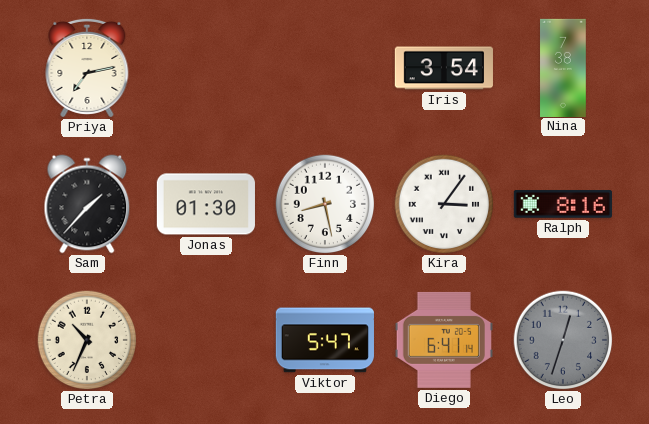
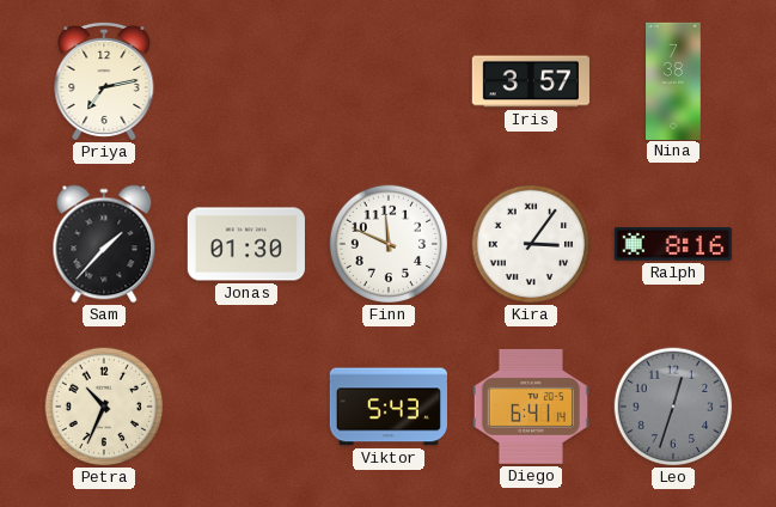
Iris: 3:54 -> 3:57
Finn: 8:28 -> 11:49
Viktor: 5:47 -> 5:43
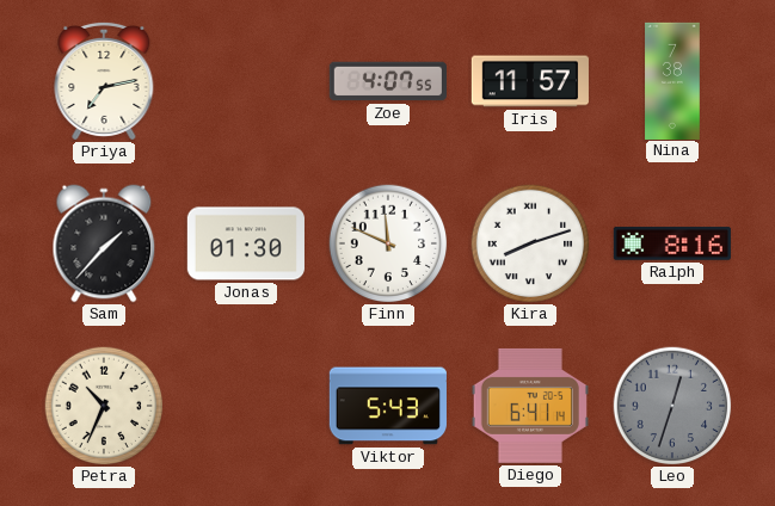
Zoe: none -> 4:07
Iris: 3:57 -> 11:57
Kira: 3:06 -> 8:12
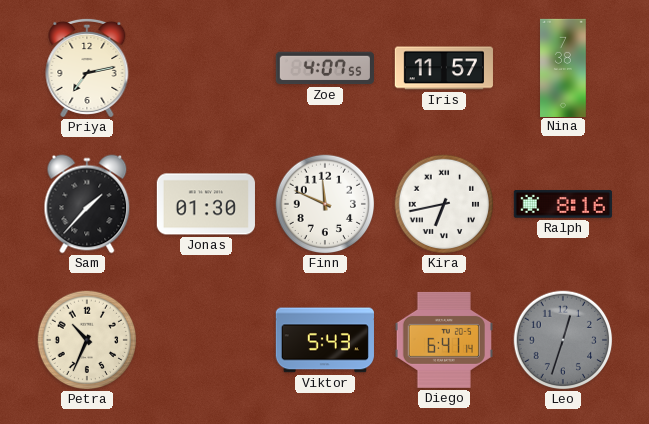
Kira: 8:12 -> 6:43
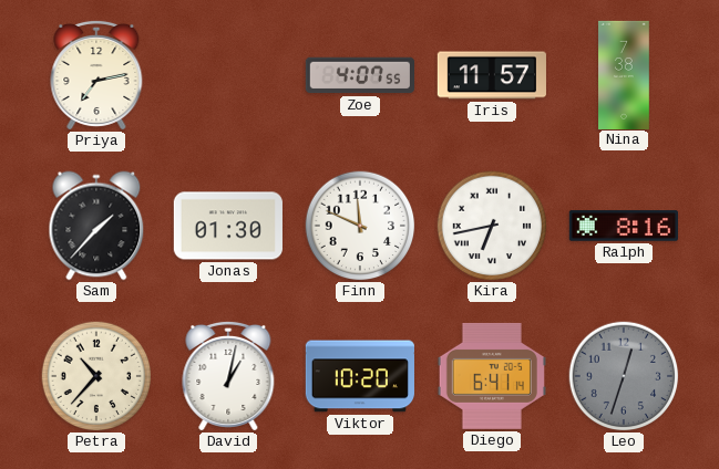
Petra: 10:34 -> 10:37
David: none -> 1:02
Viktor: 5:43 -> 10:20
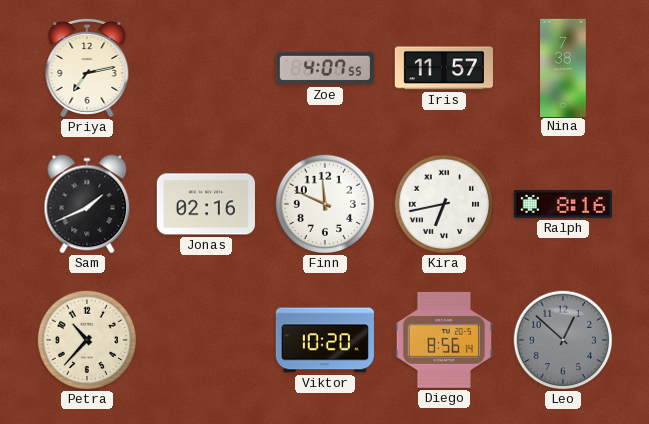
Sam: 1:37 -> 1:41
Jonas: 01:30 -> 02:16
David: 1:02 -> none
Diego: 6:41 -> 8:56
Leo: 12:33 -> 12:52
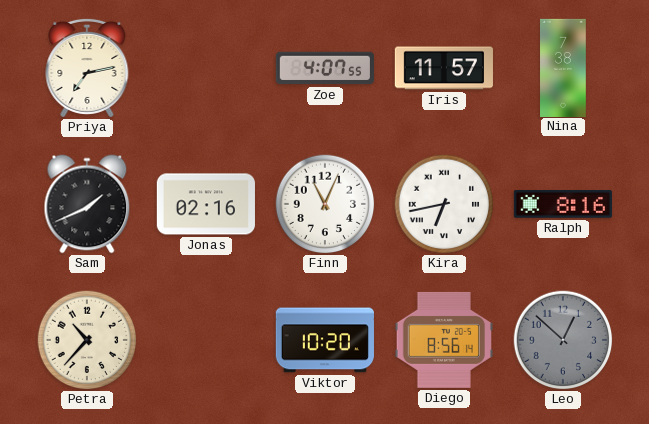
Finn: 11:49 -> 11:04
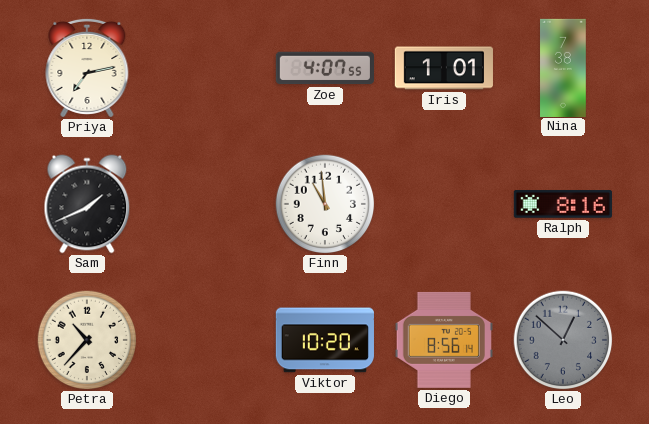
Iris: 11:57 -> 1:01
Jonas: 02:16 -> none
Finn: 11:04 -> 10:59
Kira: 6:43 -> none
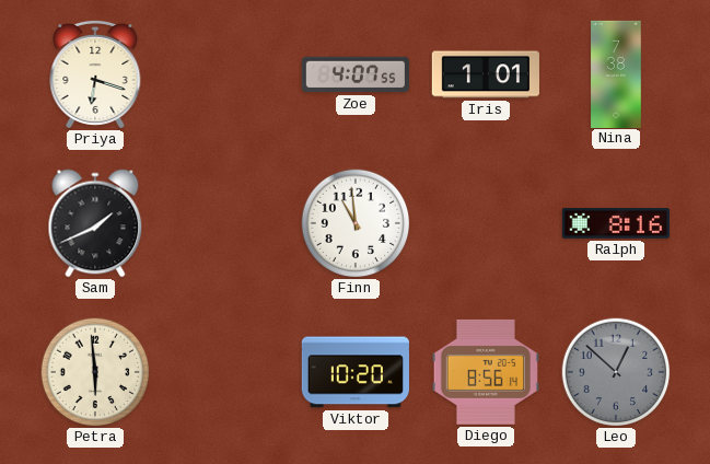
Priya: 7:13 -> 6:18
Petra: 10:37 -> 5:59
